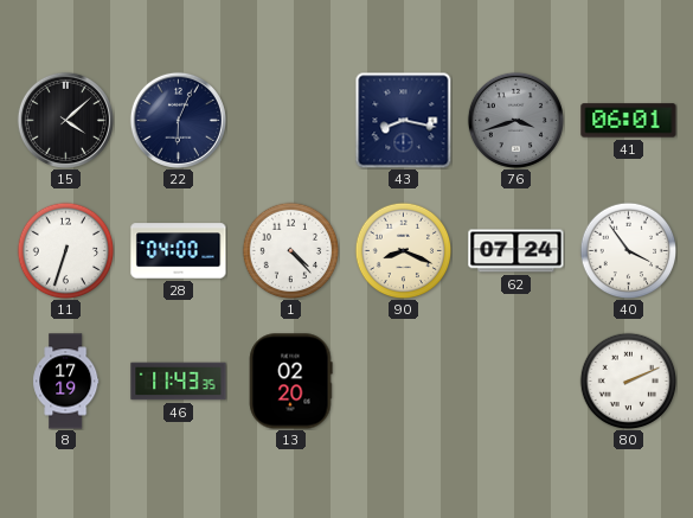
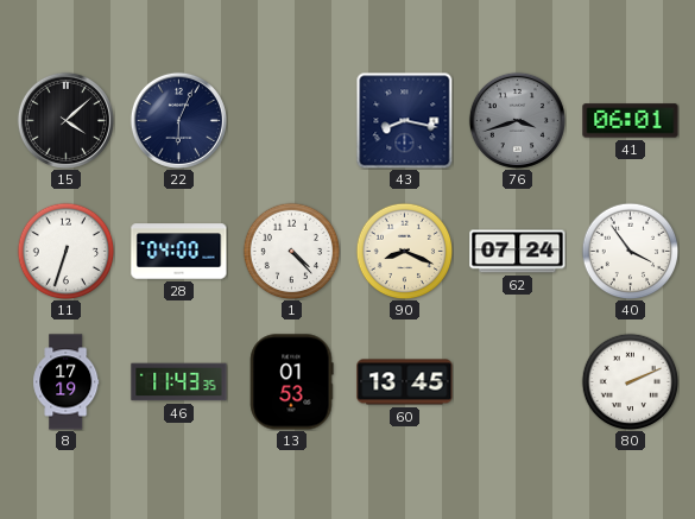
13: 02:20 -> 01:53
60: none -> 13:45
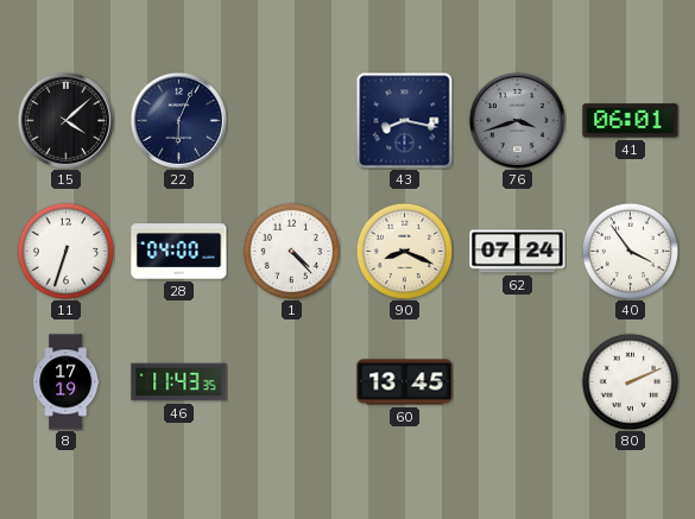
13: 01:53 -> none
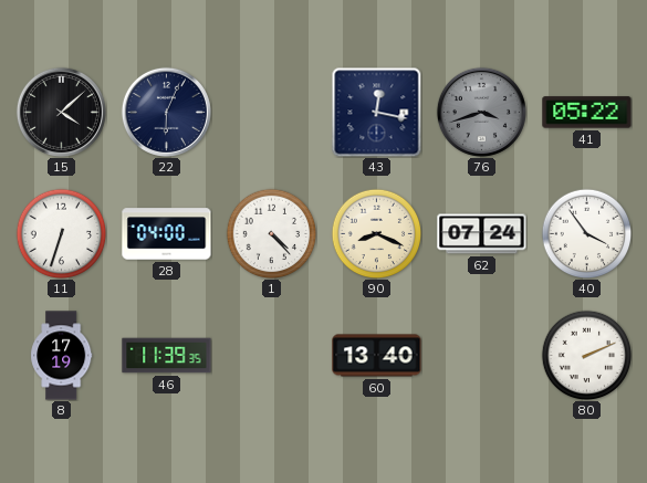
43: 8:17 -> 12:17
41: 06:01 -> 05:22
46: 11:43 -> 11:39
60: 13:45 -> 13:40
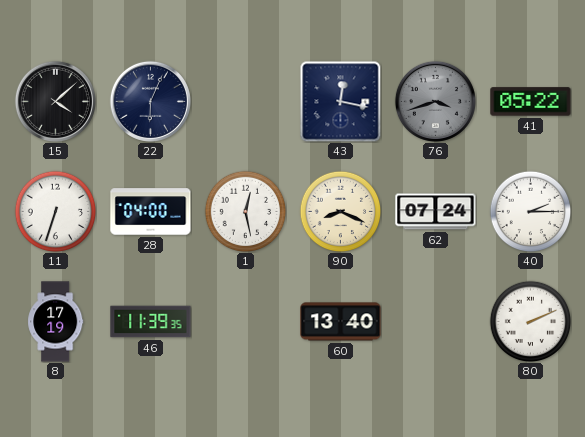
1: 4:23 -> 12:28
40: 3:54 -> 2:15
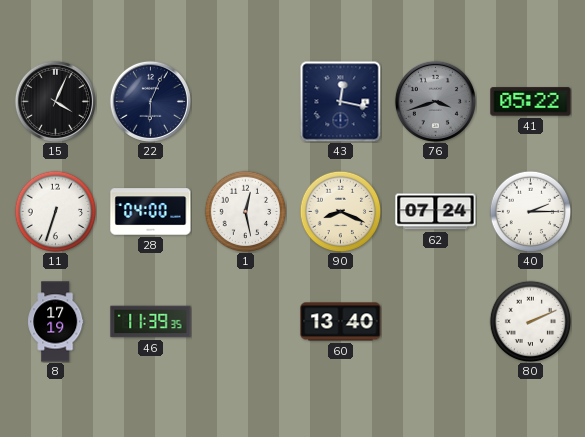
15: 4:08 -> 4:04
